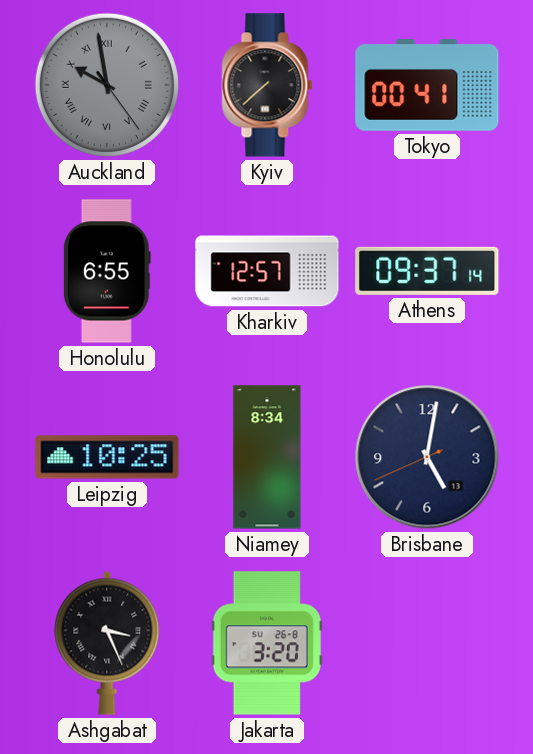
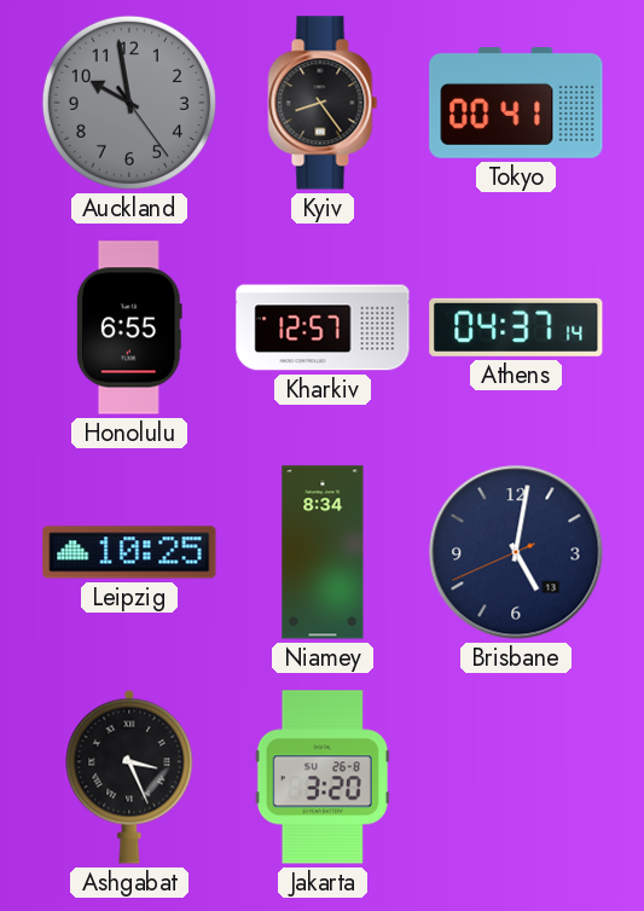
Auckland numerals: Roman -> Arabic
Kyiv: 7:38 -> 8:24
Athens: 09:37 -> 04:37
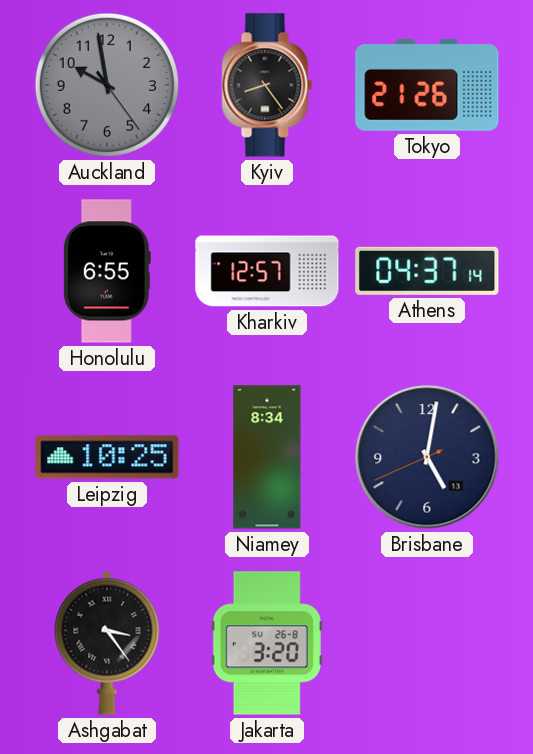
Tokyo: 00:41 -> 21:26
Ashgabat: 3:26 -> 3:24
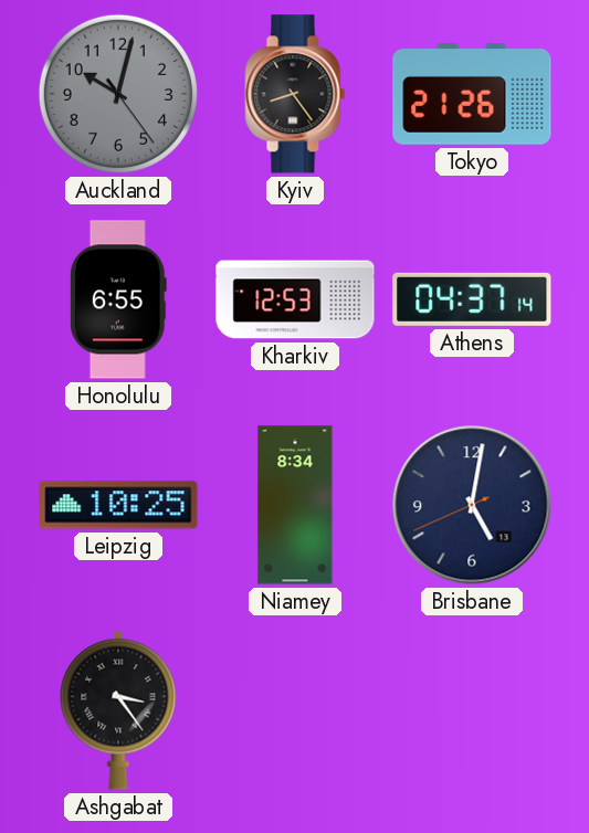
Auckland: 9:58 -> 10:02
Kharkiv: 12:57 -> 12:53
Jakarta: 3:20 -> none
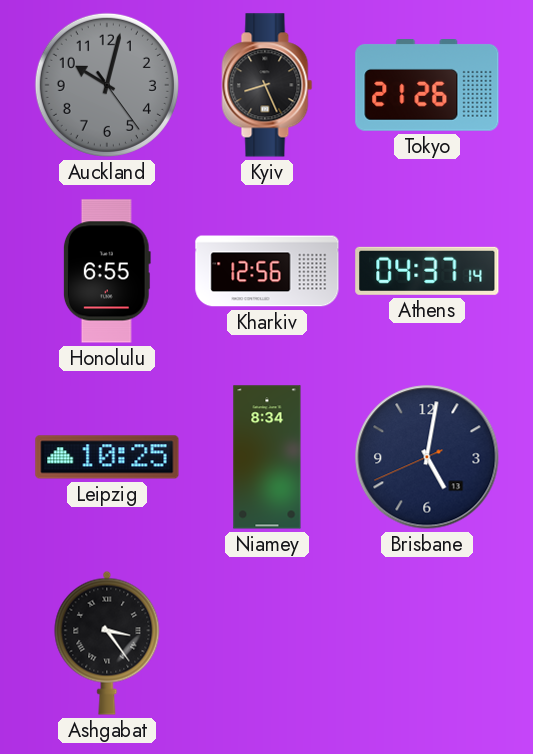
Kyiv: 8:24 -> 8:26
Kharkiv: 12:53 -> 12:56
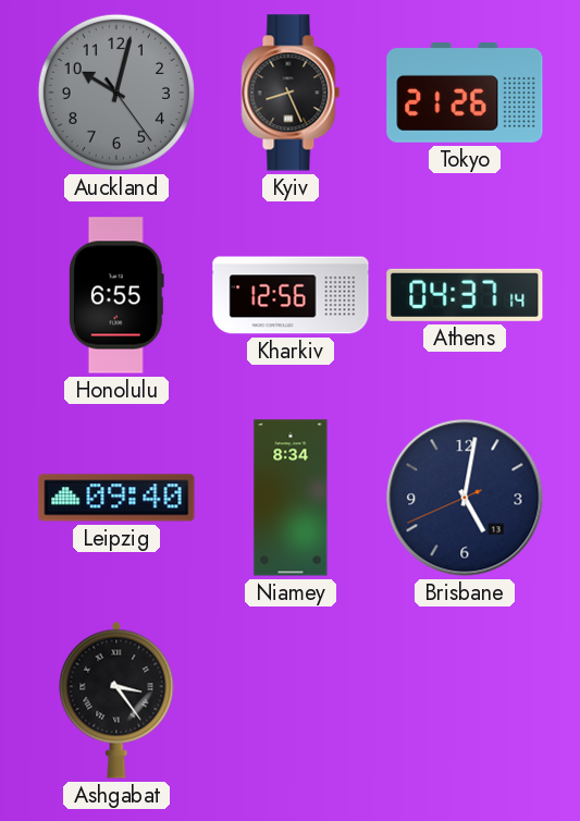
Leipzig: 10:25 -> 09:40
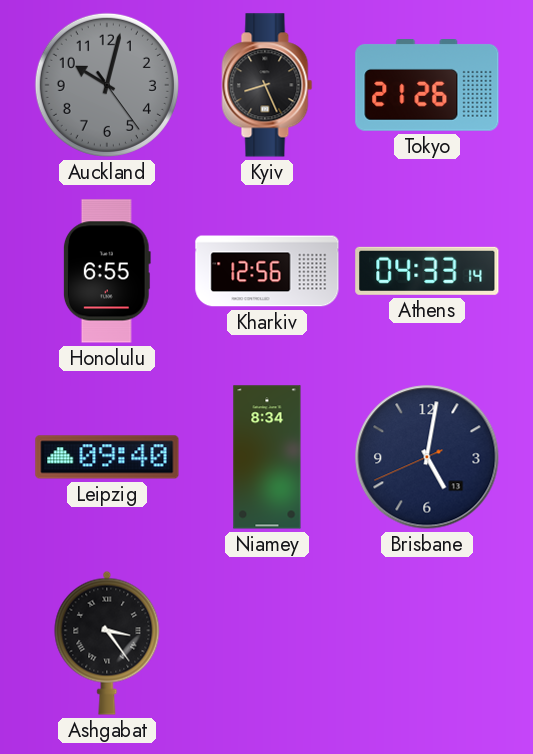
Athens: 04:37 -> 04:33
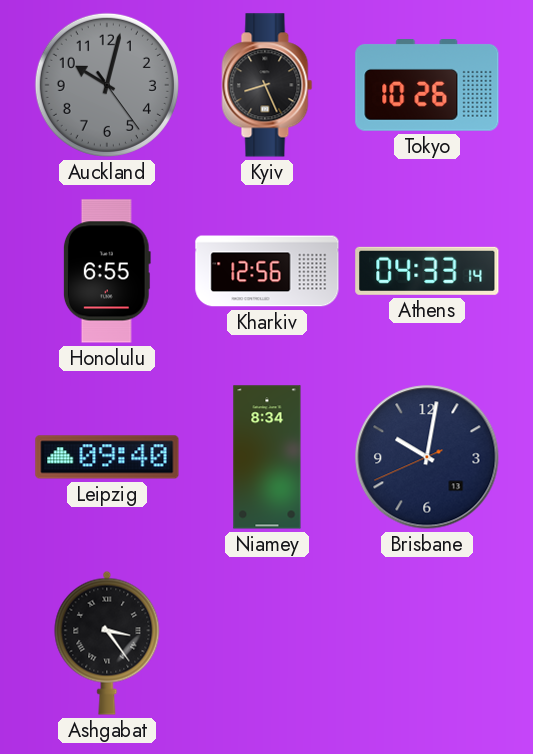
Tokyo: 21:26 -> 10:26
Brisbane: 5:01 -> 10:01
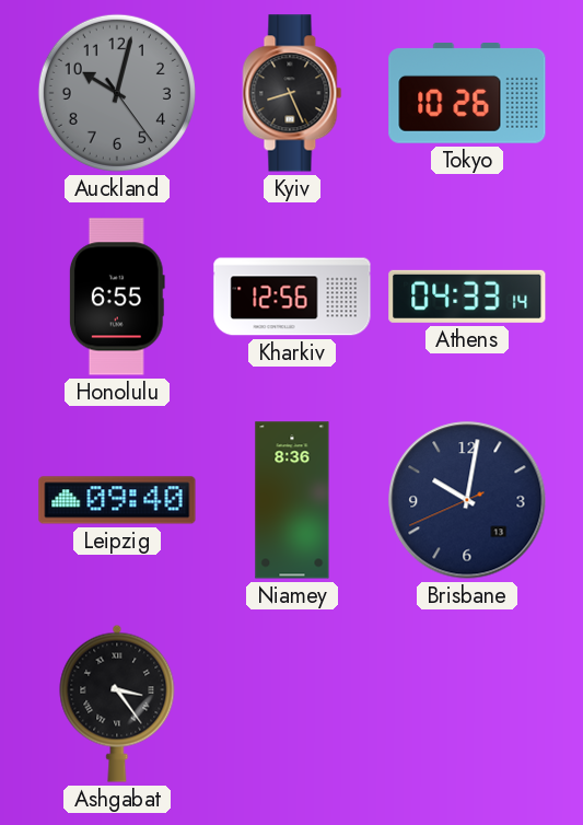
Niamey: 8:34 -> 8:36
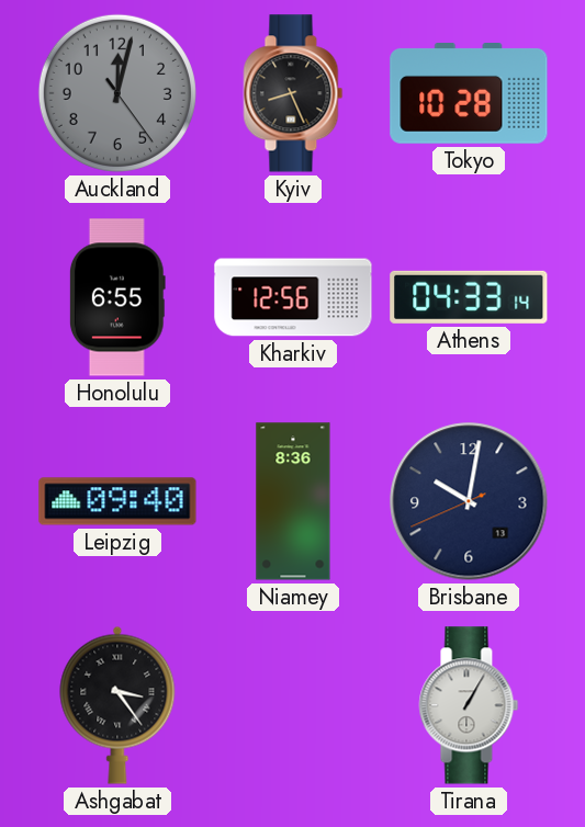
Auckland: 10:02 -> 12:02
Tokyo: 10:26 -> 10:28
Tirana: none -> 1:05
